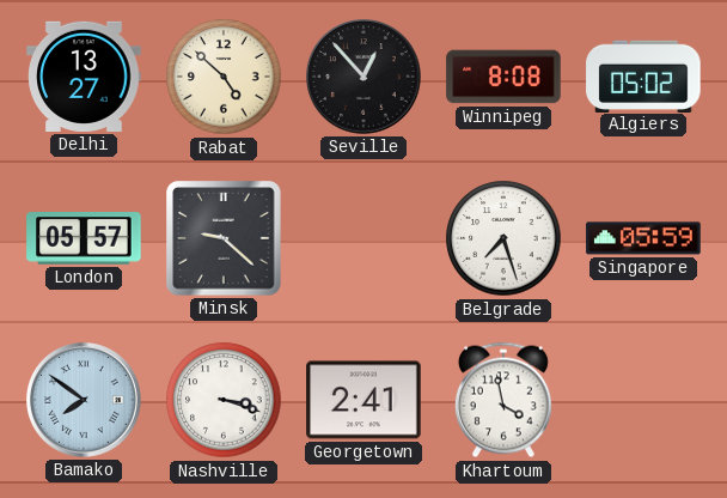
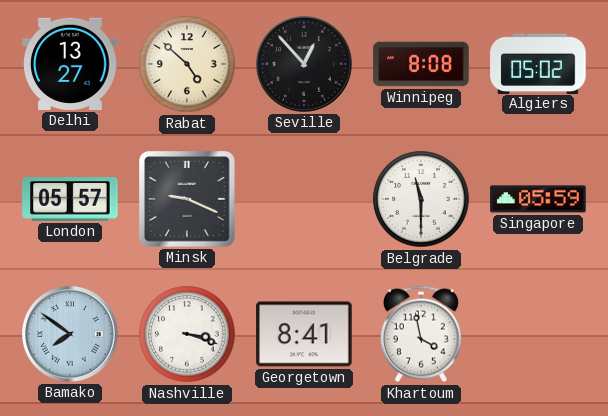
Minsk: 9:22 -> 9:19
Belgrade: 7:27 -> 11:30
Georgetown: 2:41 -> 8:41
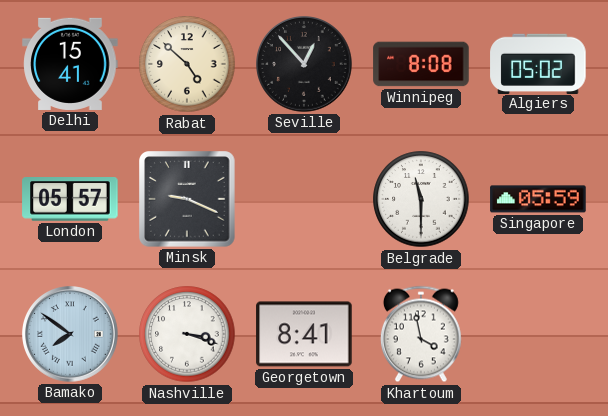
Delhi: 13:27 -> 15:41
